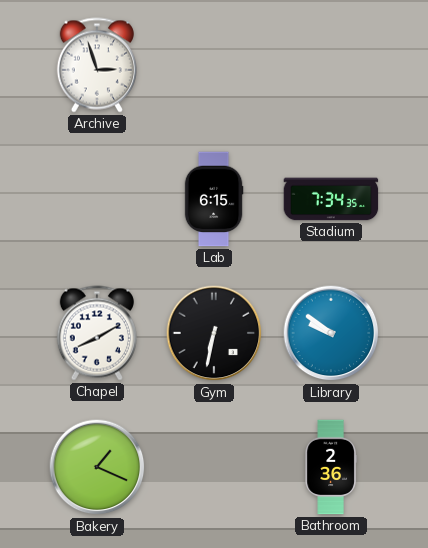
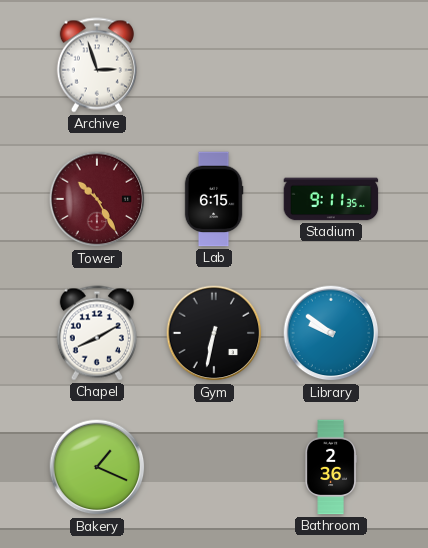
Tower: none -> 10:25
Stadium: 7:34 -> 9:11
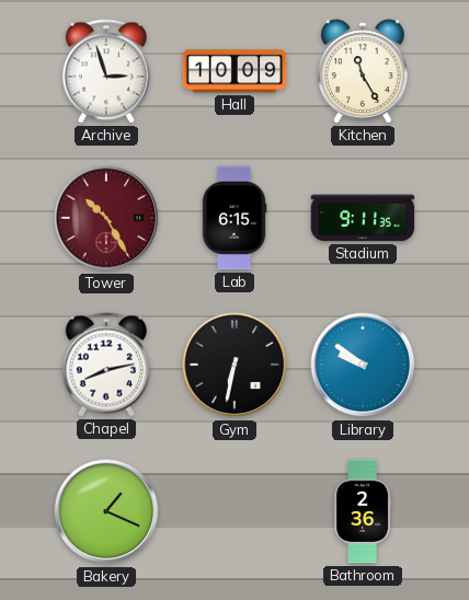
Hall: none -> 10:09
Kitchen: none -> 11:25
Chapel: 8:10 -> 8:13
